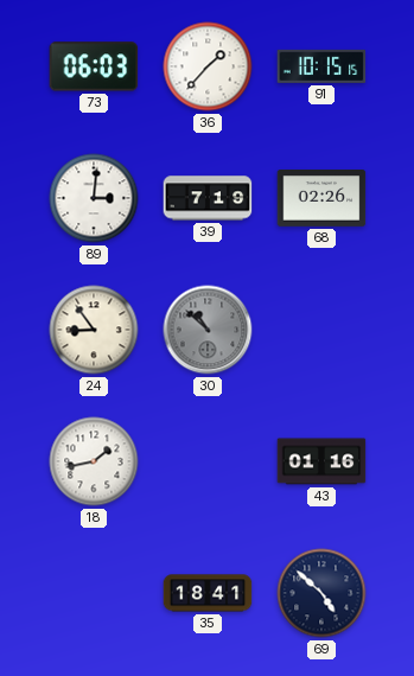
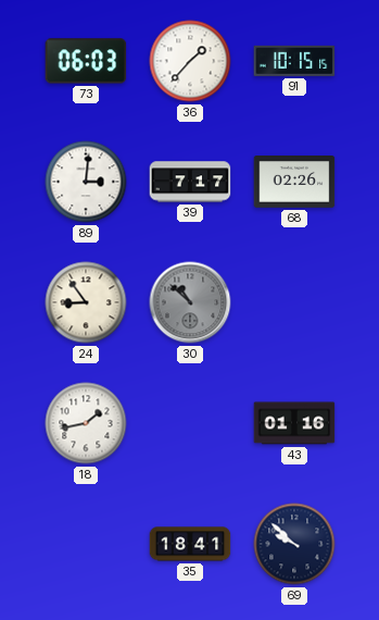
39: 7:19 -> 7:17
69: 4:52 -> 9:52
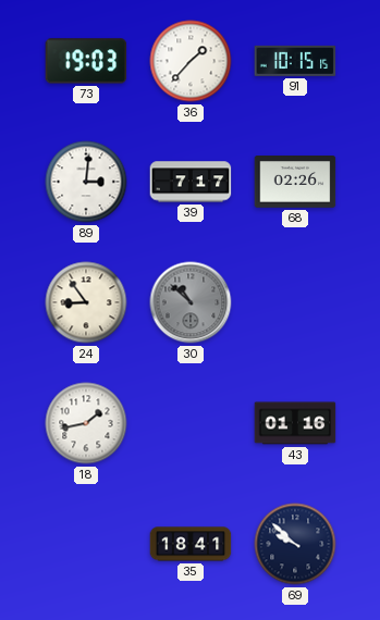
73: 06:03 -> 19:03
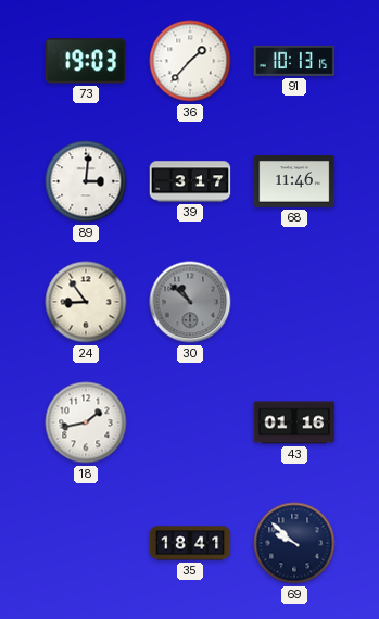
91: 10:15 -> 10:13
39: 7:17 -> 3:17
68: 02:26 -> 11:46
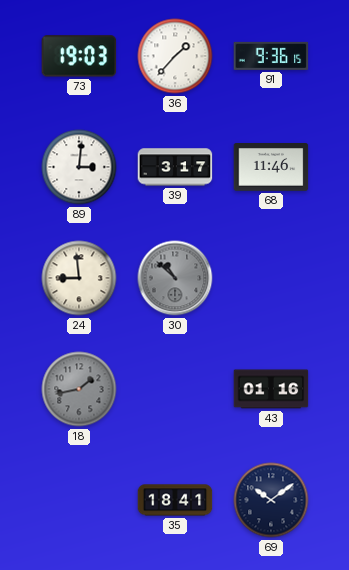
91: 10:13 -> 9:36
24: 8:54 -> 8:59
18 dial: white -> grey
69: 9:52 -> 10:09
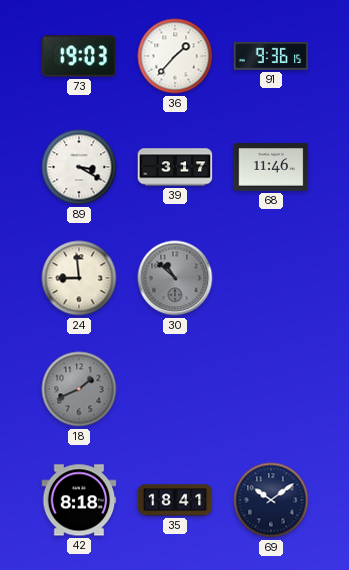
89: 3:01 -> 3:20
18: 1:43 -> 1:41
43: 01:16 -> none
42: none -> 8:18
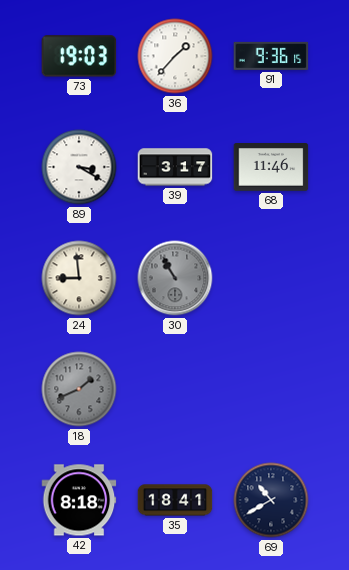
30: 10:52 -> 10:55
69: 10:09 -> 10:40
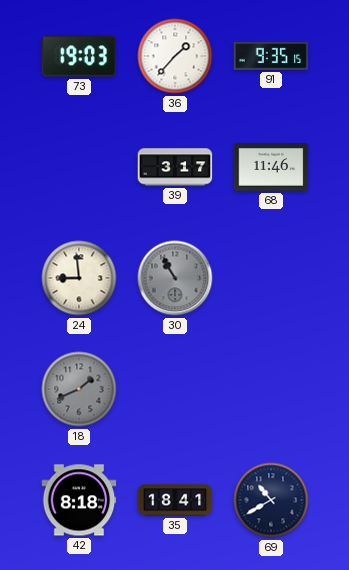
91: 9:36 -> 9:35
89: 3:20 -> none
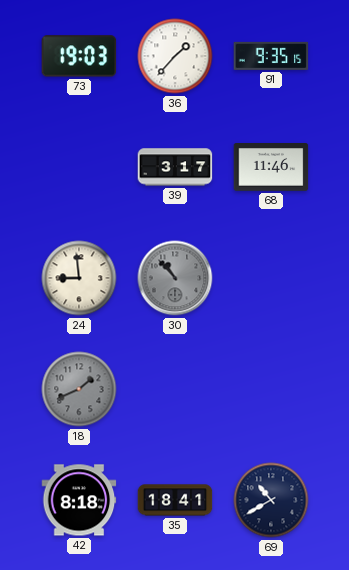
30: 10:55 -> 10:53
